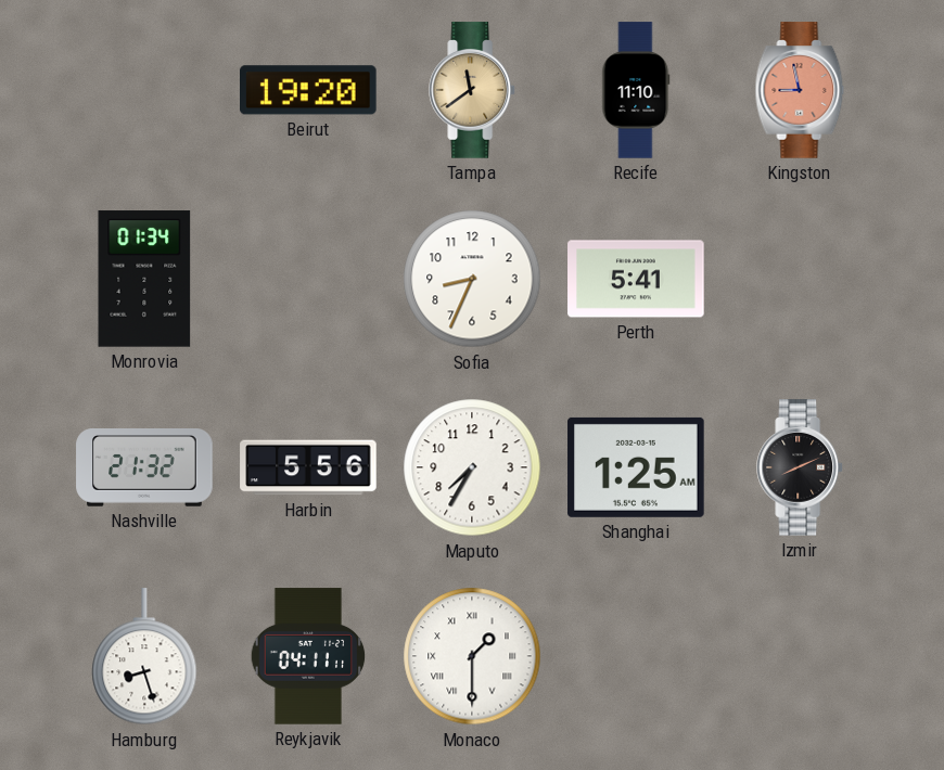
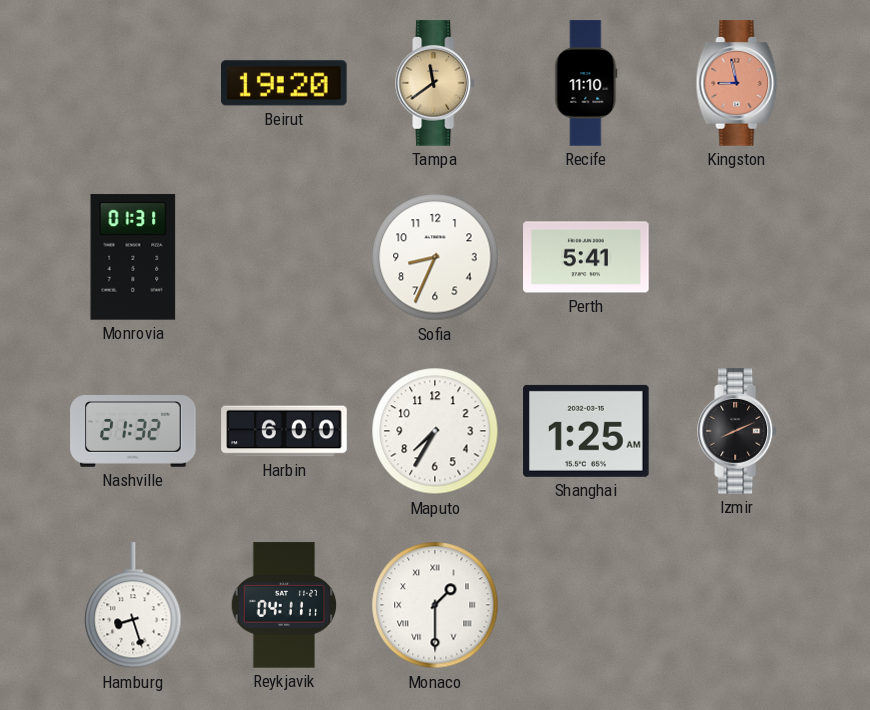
Monrovia: 01:34 -> 01:31
Harbin: 5:56 -> 6:00
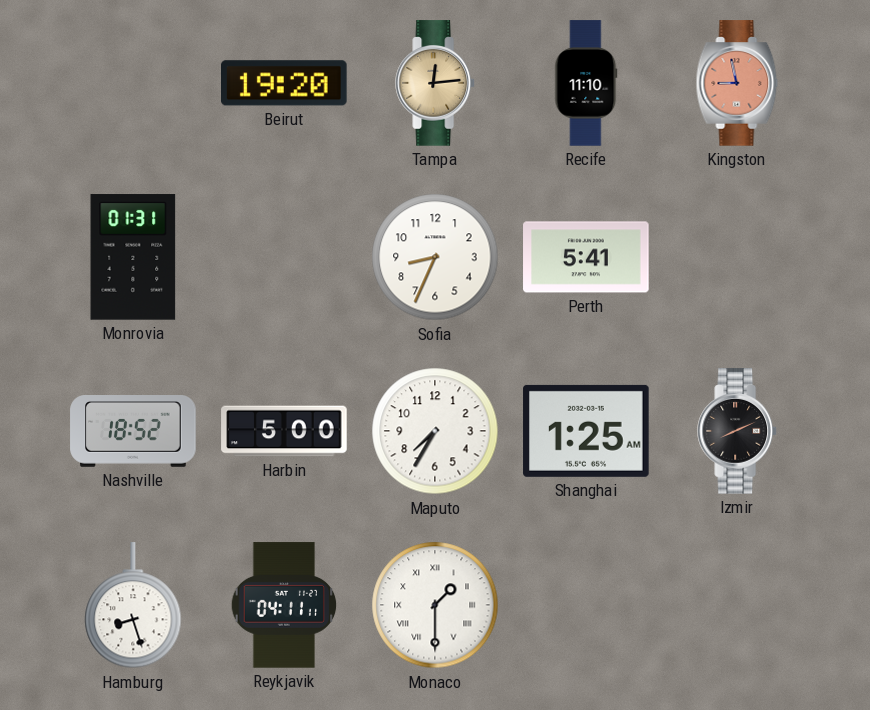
Tampa: 11:39 -> 12:14
Nashville: 21:32 -> 18:52
Harbin: 6:00 -> 5:00
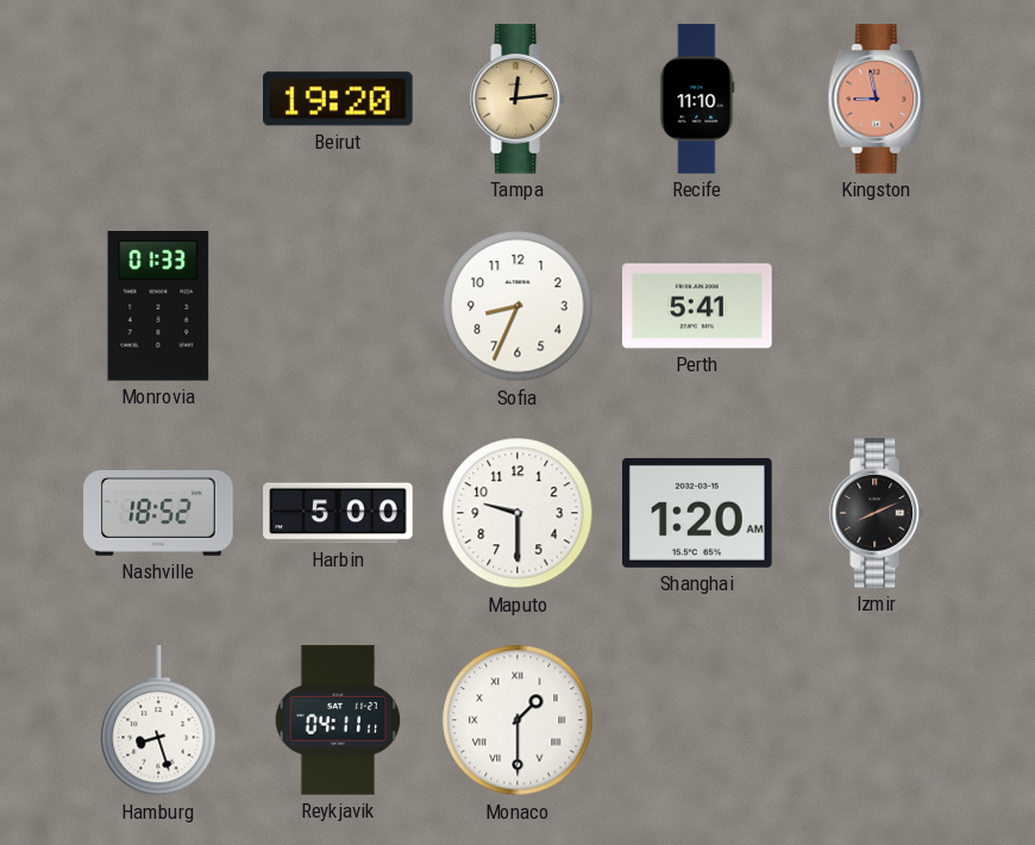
Monrovia: 01:31 -> 01:33
Maputo: 7:35 -> 9:30
Shanghai: 1:25 -> 1:20
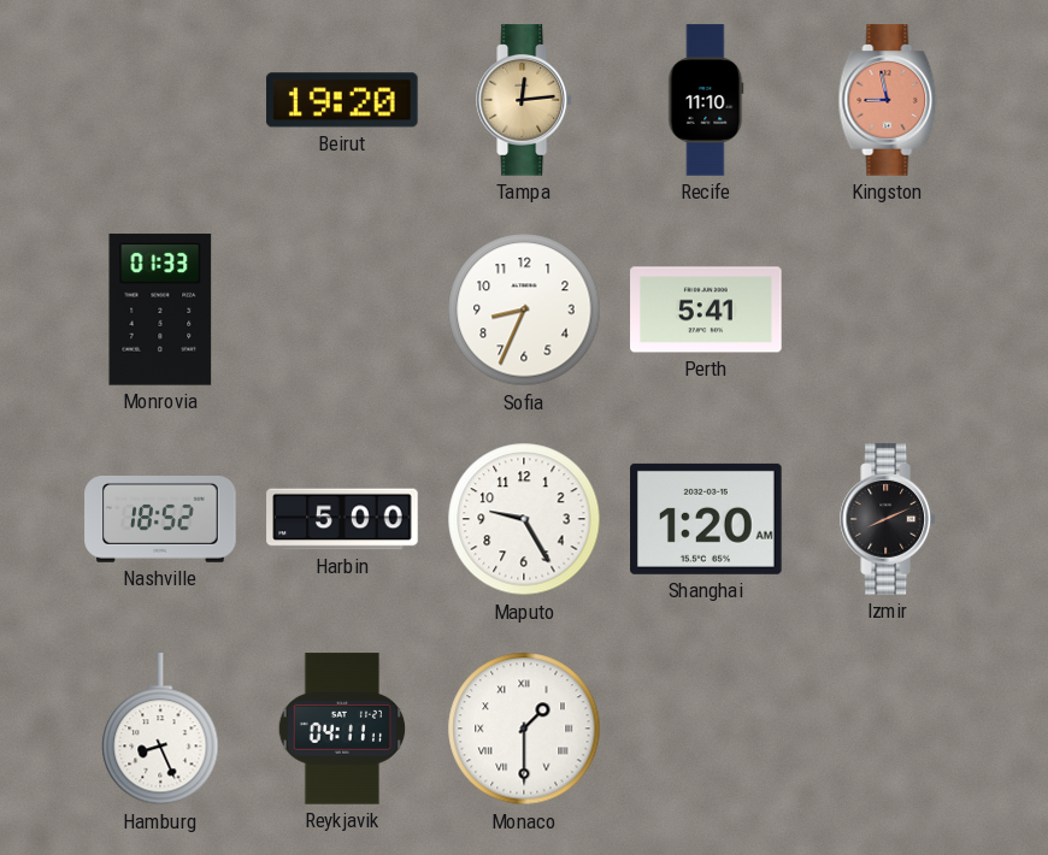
Maputo: 9:30 -> 9:25
Hamburg: 8:27 -> 8:26
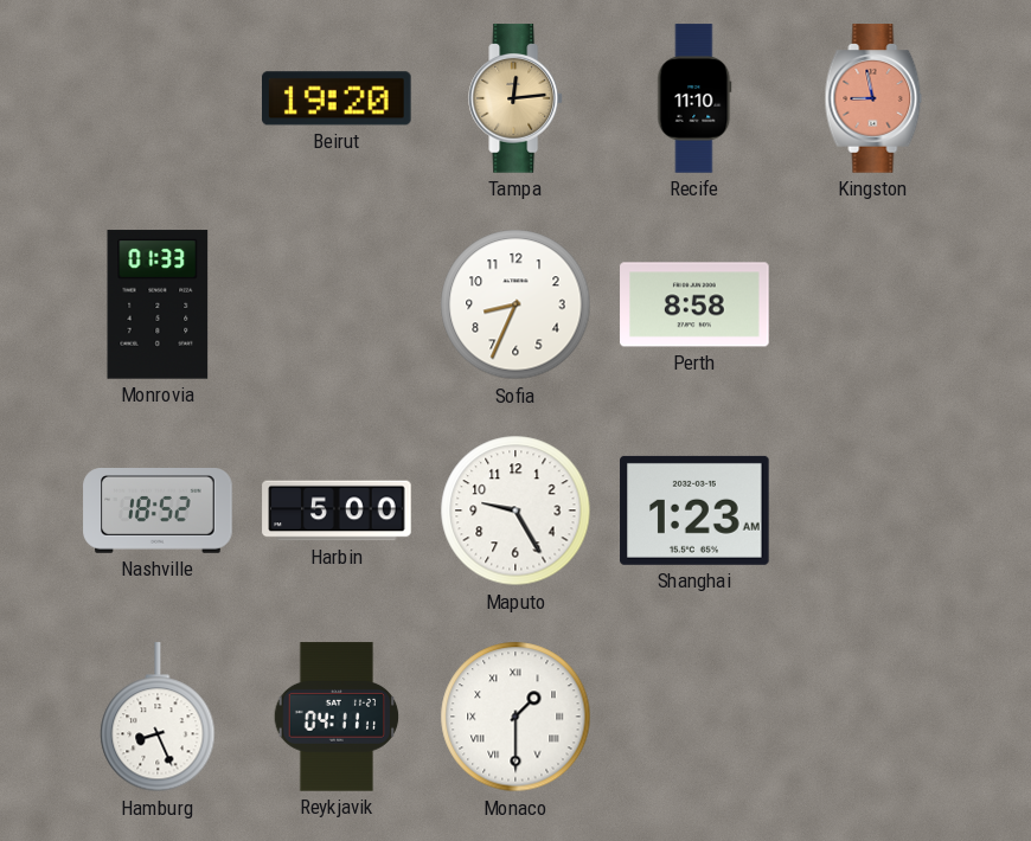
Perth: 5:41 -> 8:58
Shanghai: 1:20 -> 1:23
Izmir: 8:11 -> none
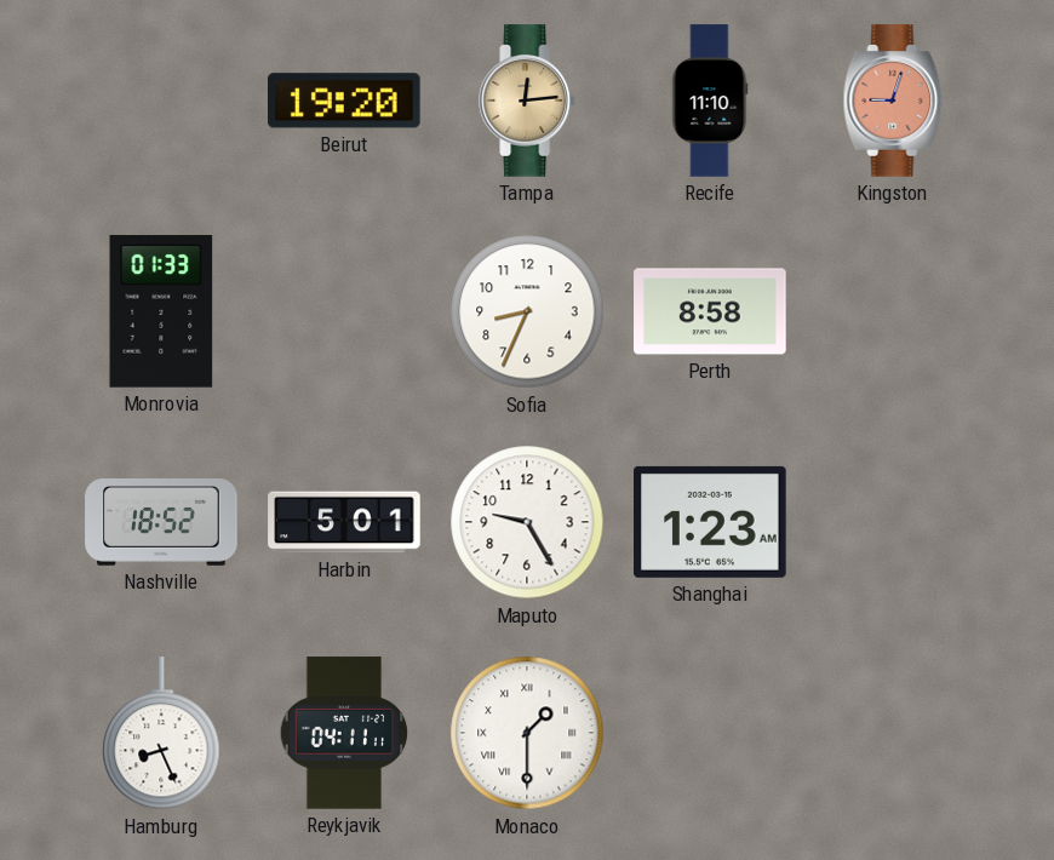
Kingston: 8:58 -> 9:03
Harbin: 5:00 -> 5:01
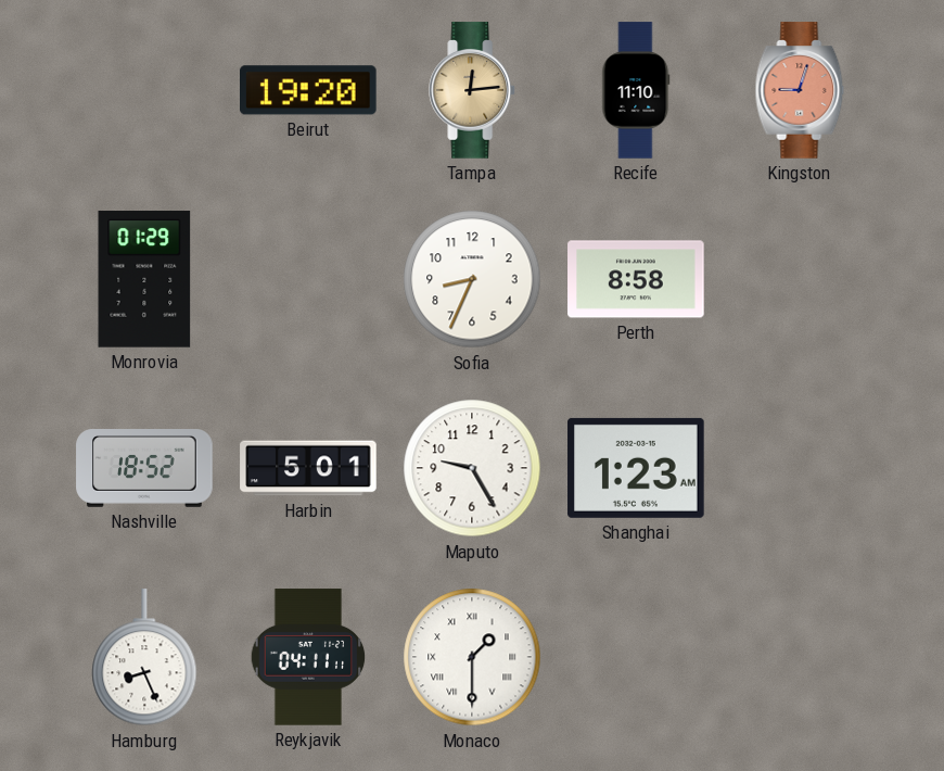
Monrovia: 01:33 -> 01:29
